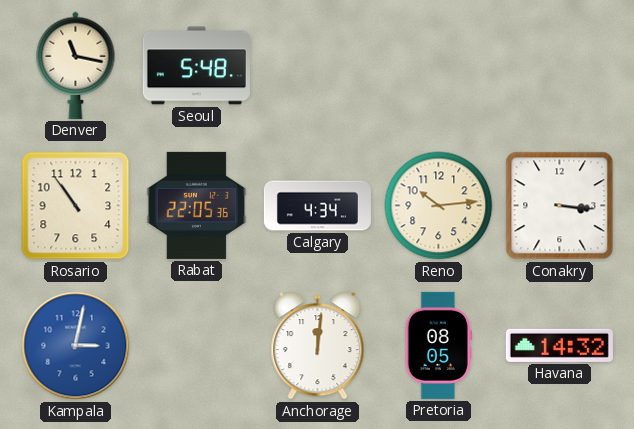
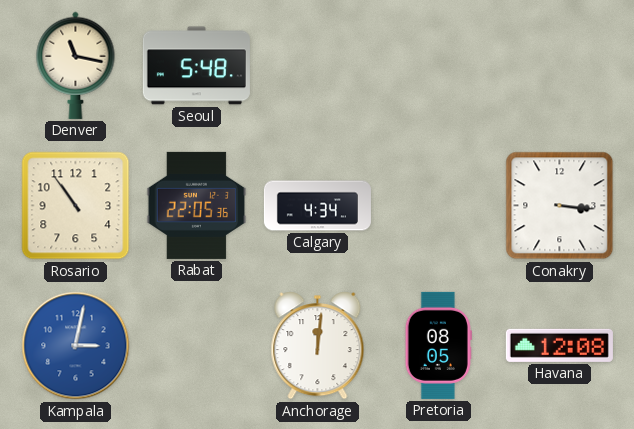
Reno: 10:14 -> none
Havana: 14:32 -> 12:08
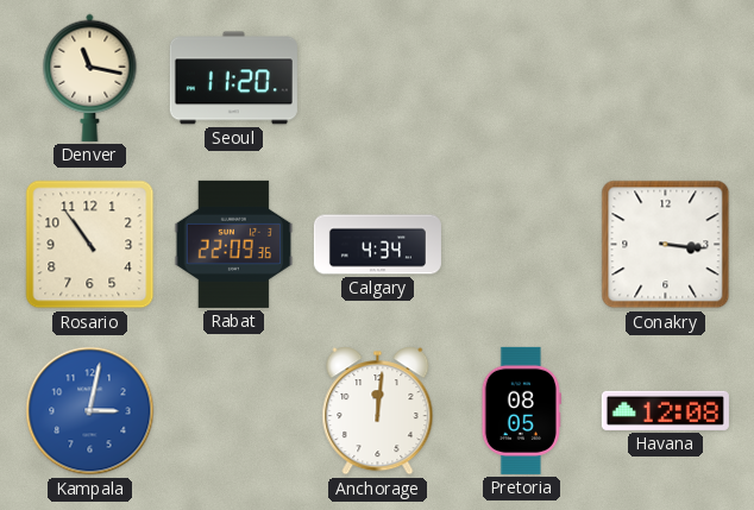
Seoul: 5:48 -> 11:20
Rabat: 22:05 -> 22:09
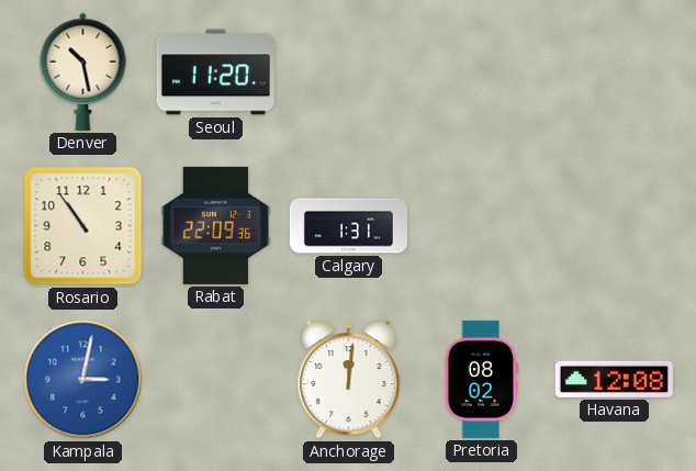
Denver: 11:17 -> 10:28
Calgary: 4:34 -> 1:31
Conakry: 3:16 -> none
Pretoria: 08:05 -> 08:02
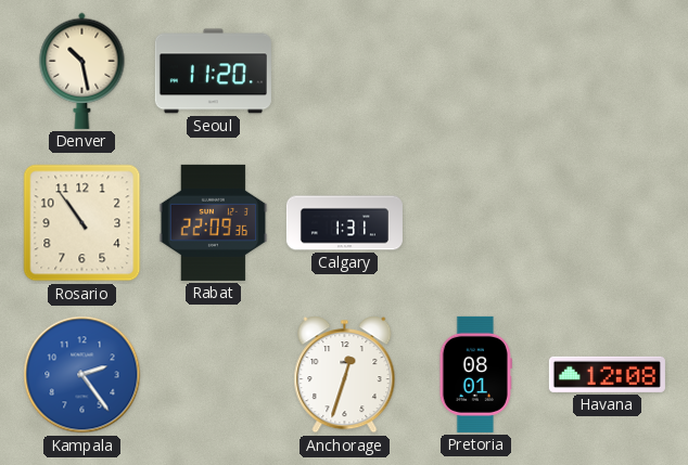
Kampala: 3:02 -> 2:24
Anchorage: 12:01 -> 12:33
Pretoria: 08:02 -> 08:01
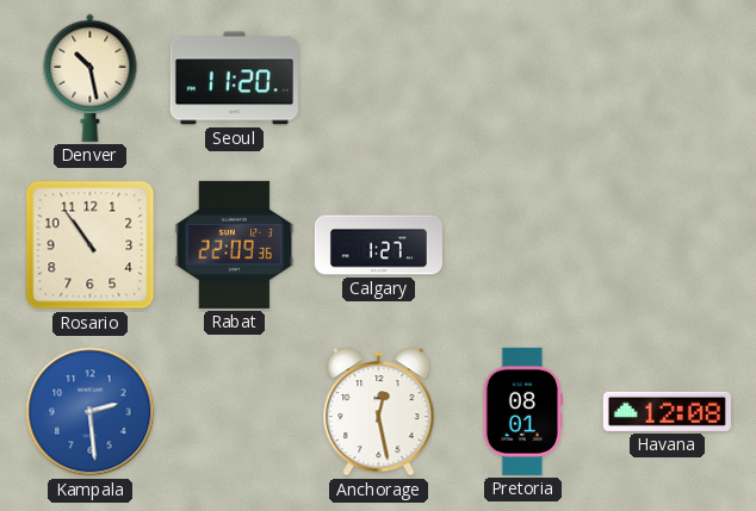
Calgary: 1:31 -> 1:27
Kampala: 2:24 -> 2:29
Anchorage: 12:33 -> 12:28
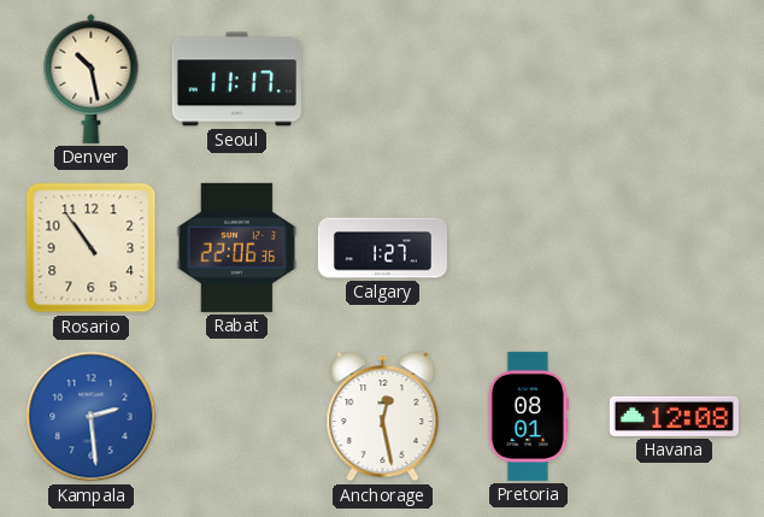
Seoul: 11:20 -> 11:17
Rabat: 22:09 -> 22:06
